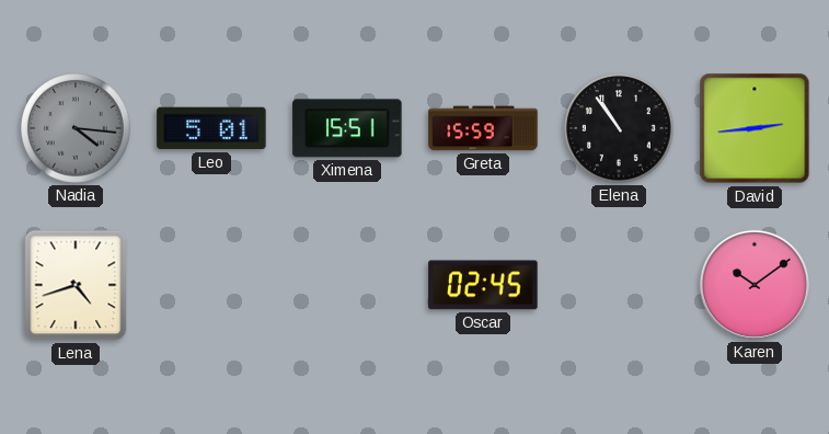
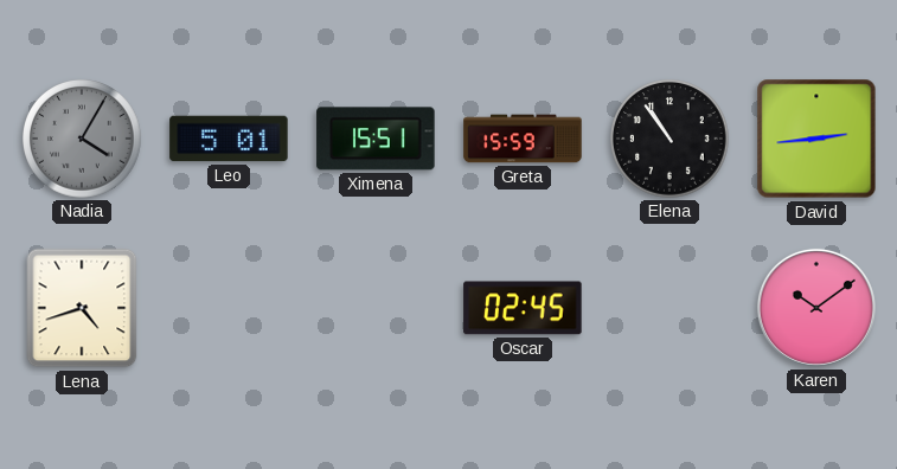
Nadia: 4:16 -> 4:05
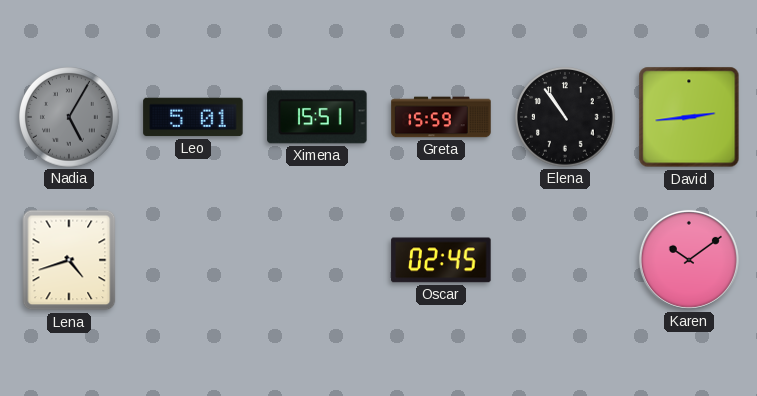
Nadia: 4:05 -> 5:05
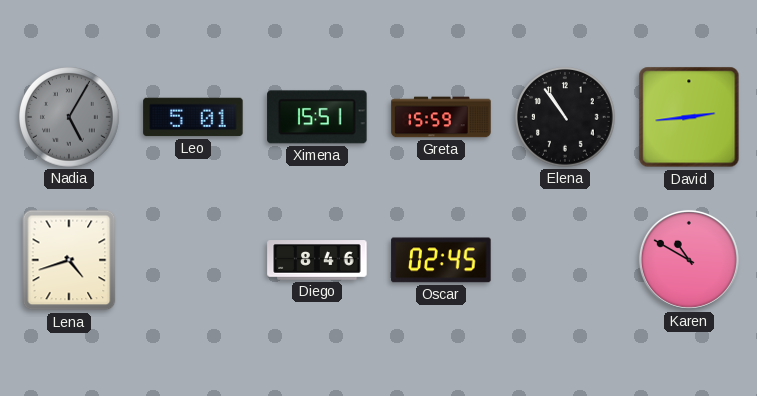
Diego: none -> 8:46
Karen: 10:09 -> 10:50
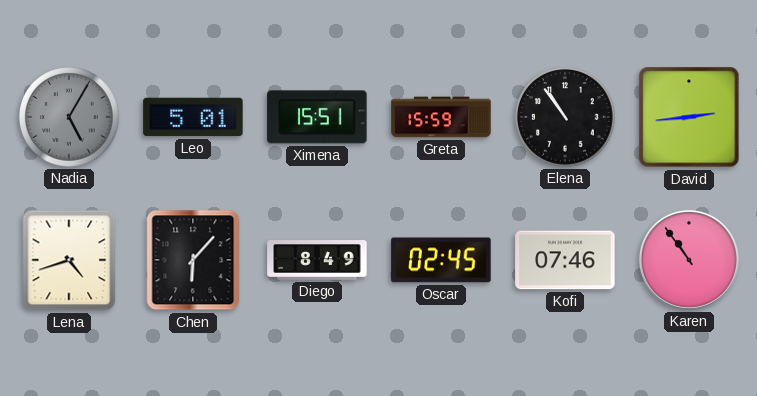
Chen: none -> 6:07
Diego: 8:46 -> 8:49
Kofi: none -> 07:46
Karen: 10:50 -> 10:54
